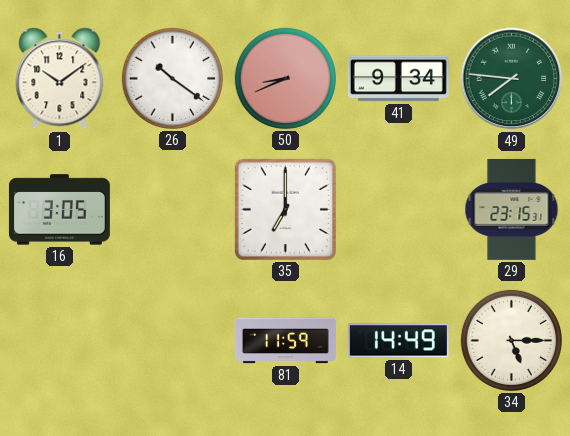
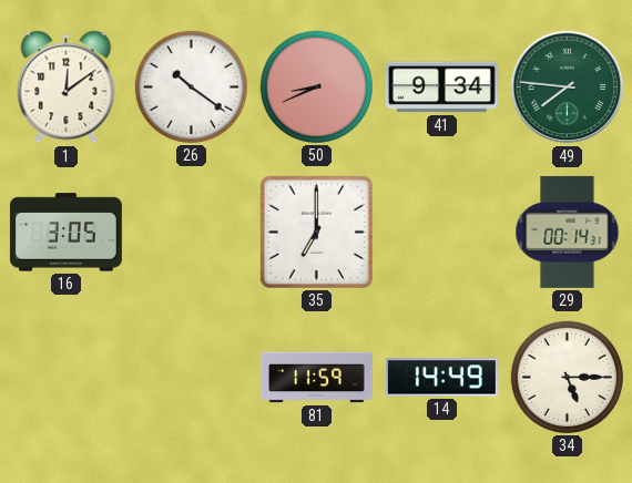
1: 10:09 -> 12:09
29: 23:15 -> 00:14
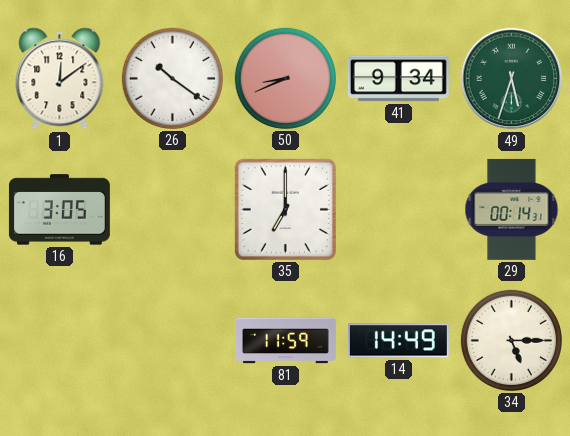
49: 7:46 -> 5:33
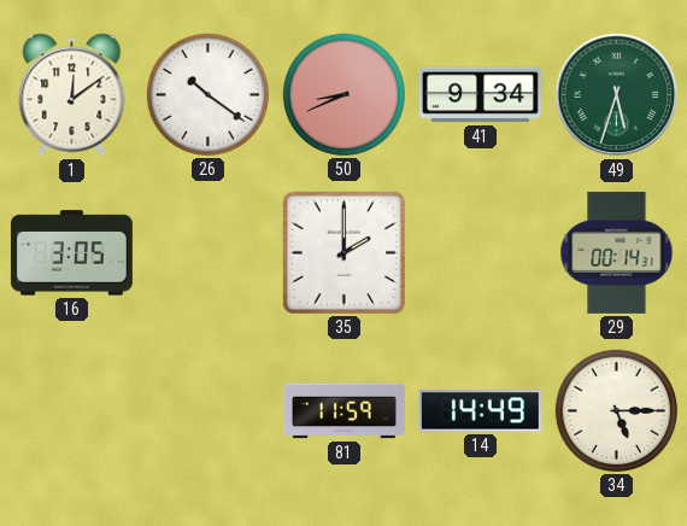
35: 7:00 -> 2:00
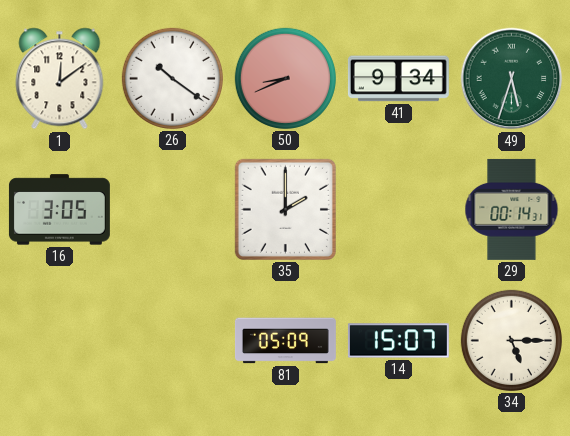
81: 11:59 -> 05:09
14: 14:49 -> 15:07
